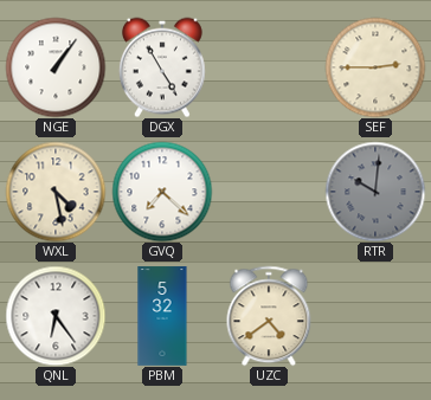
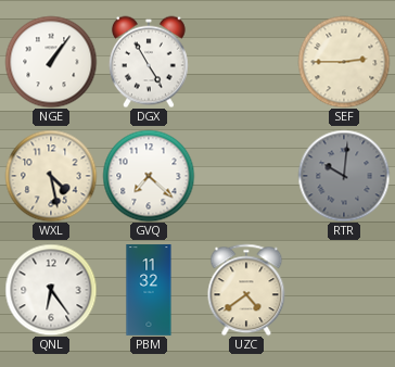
PBM: 5:32 -> 11:32
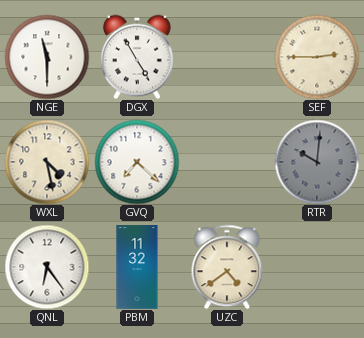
NGE: 1:06 -> 11:30
